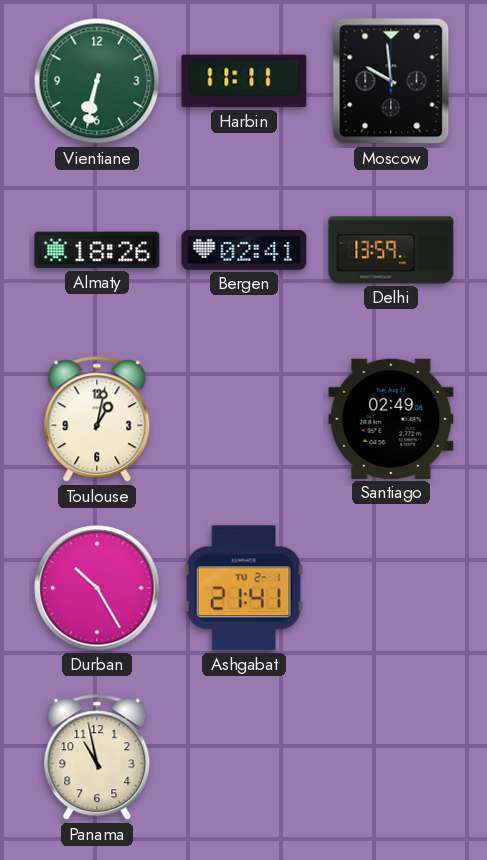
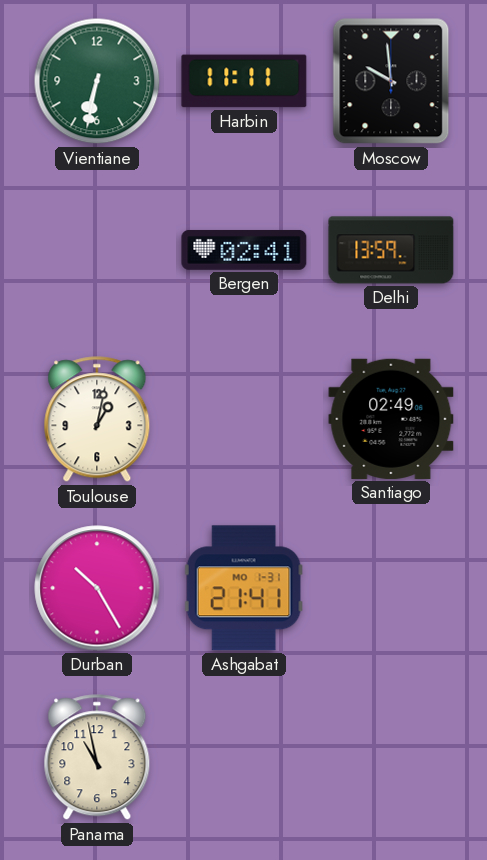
Almaty: 18:26 -> none
Ashgabat date: TU 2-1 -> MO 1-31
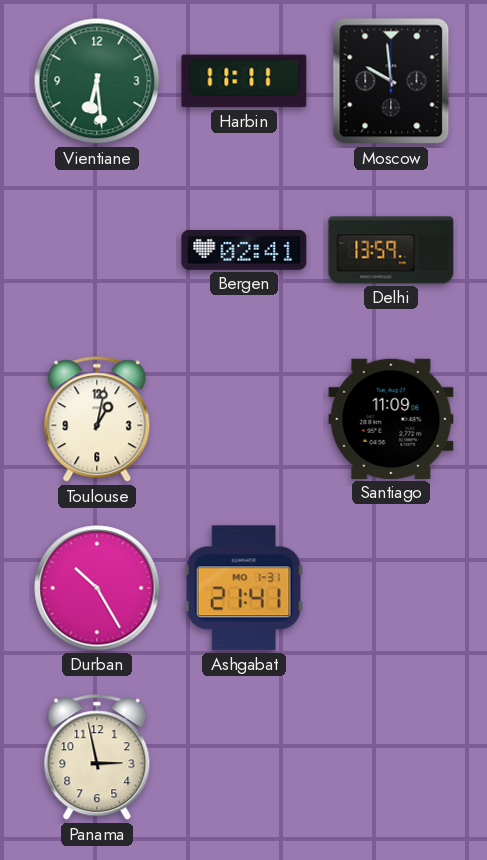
Vientiane: 6:32 -> 6:29
Santiago: 02:49 -> 11:09
Panama: 10:58 -> 2:58
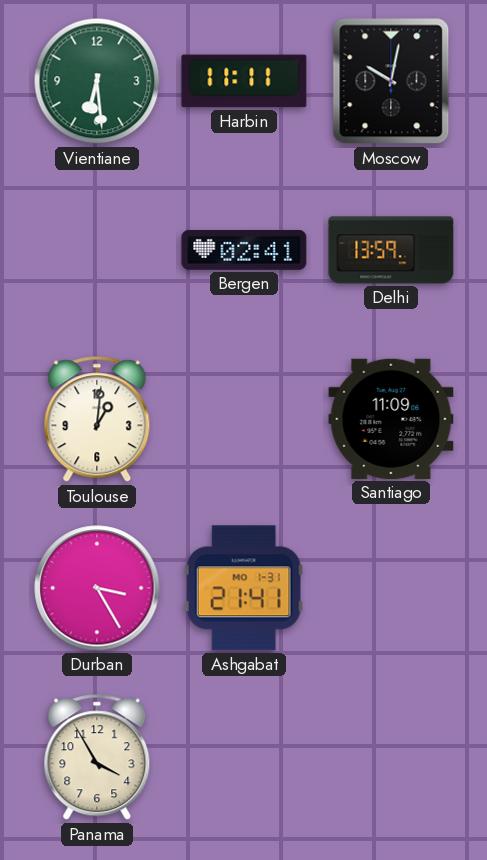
Moscow: 9:59 -> 10:02
Toulouse: 1:02 -> 1:01
Durban: 10:25 -> 3:25
Panama: 2:58 -> 3:55
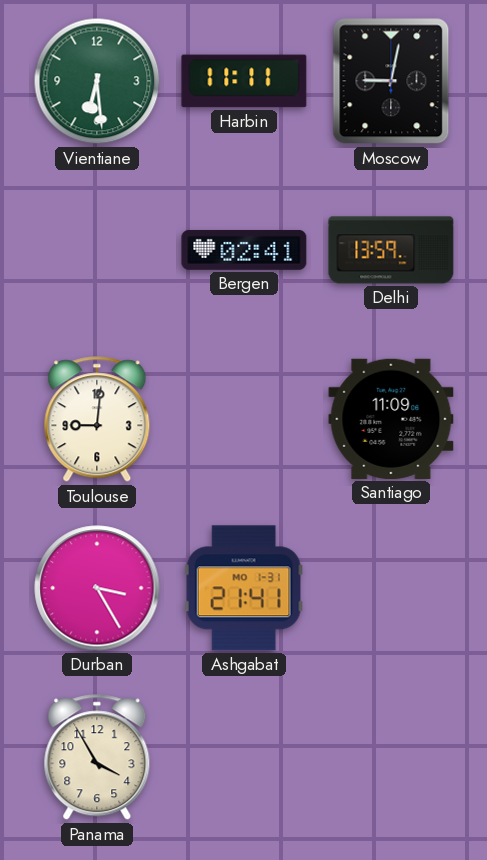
Moscow: 10:02 -> 9:02
Toulouse: 1:01 -> 9:01
